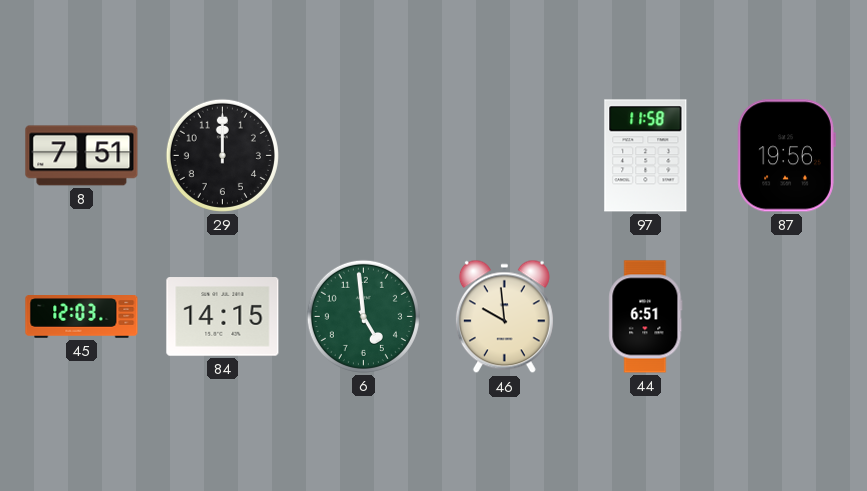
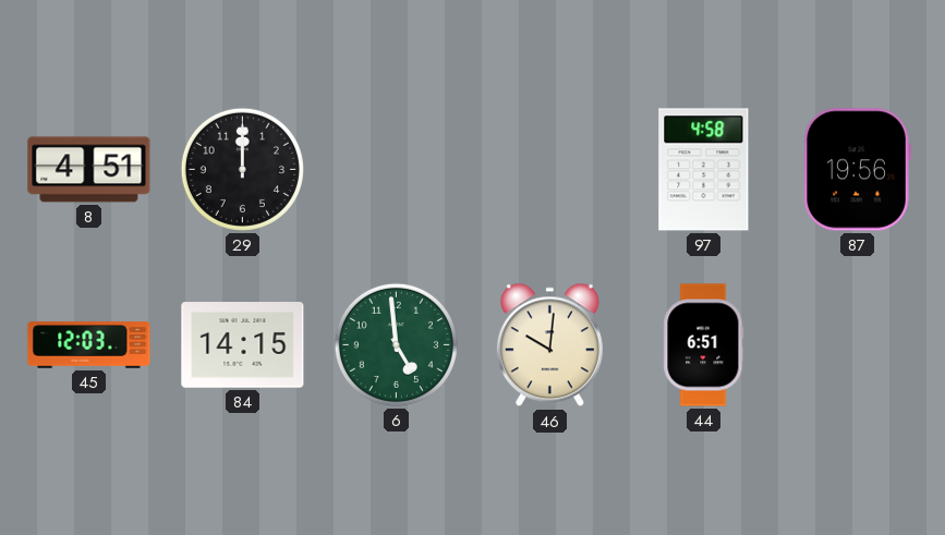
8: 7:51 -> 4:51
97: 11:58 -> 4:58
46: 9:59 -> 10:01
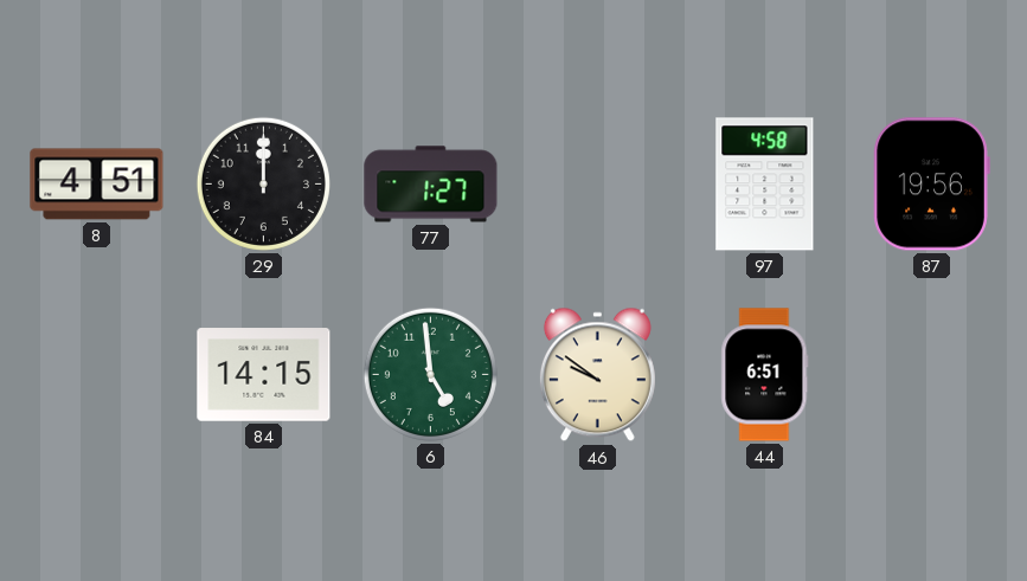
77: none -> 1:27
45: 12:03 -> none
46: 10:01 -> 9:51
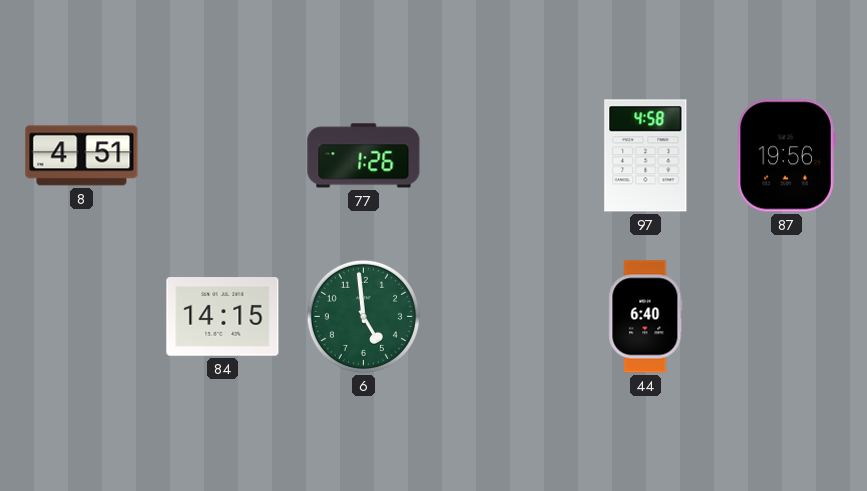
29: 12:00 -> none
77: 1:27 -> 1:26
46: 9:51 -> none
44: 6:51 -> 6:40
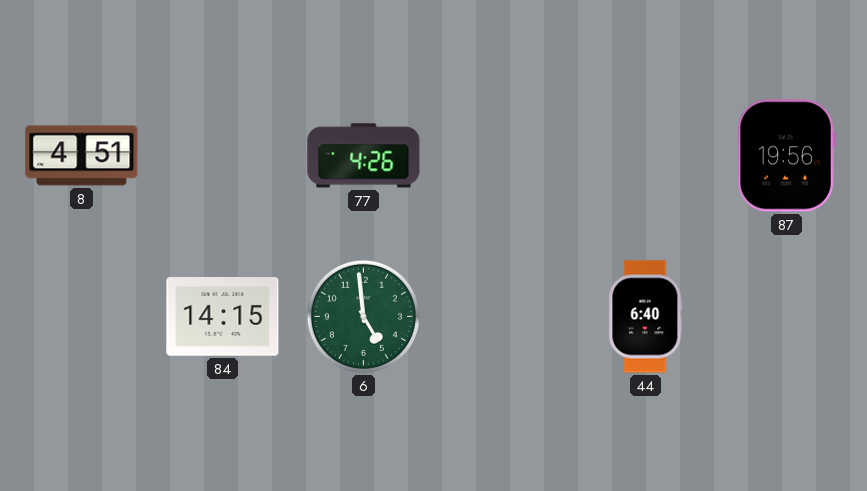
77: 1:26 -> 4:26
97: 4:58 -> none
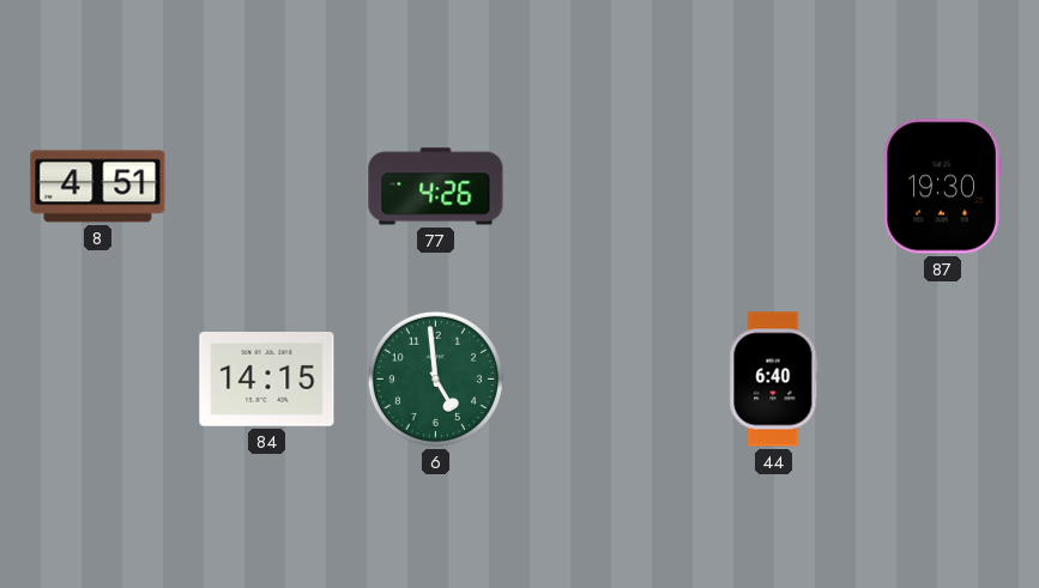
87: 19:56 -> 19:30
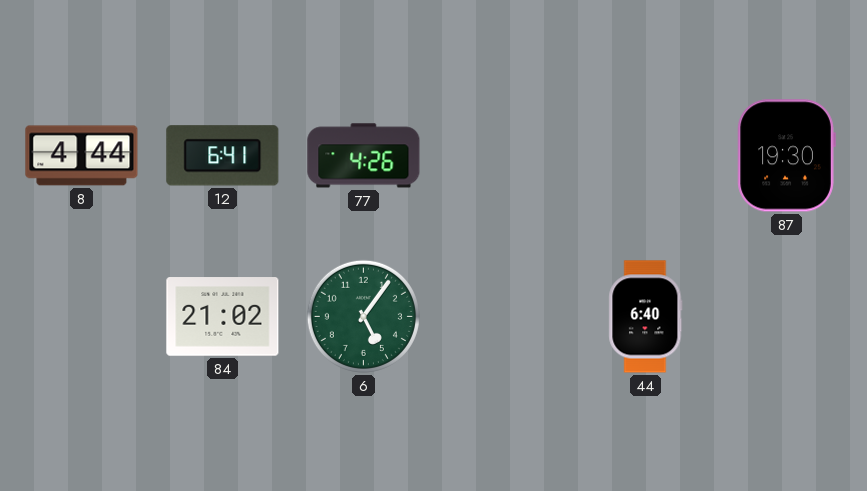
8: 4:51 -> 4:44
12: none -> 6:41
84: 14:15 -> 21:02
6: 4:59 -> 5:06
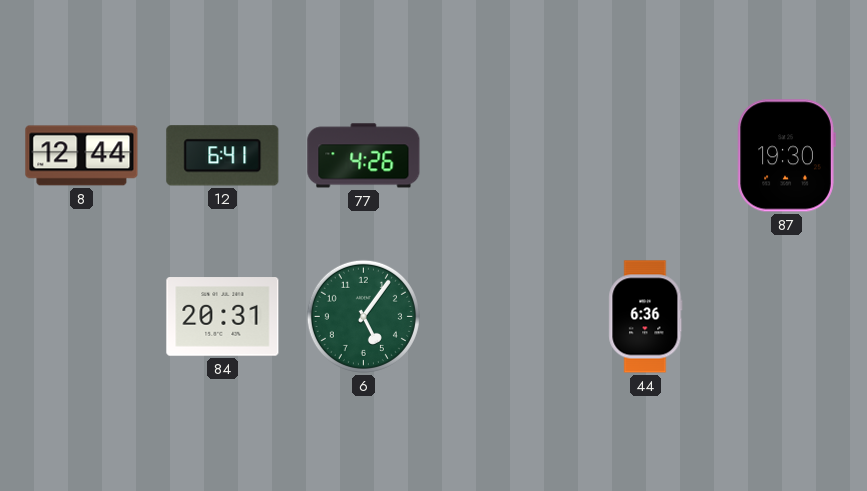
8: 4:44 -> 12:44
84: 21:02 -> 20:31
44: 6:40 -> 6:36
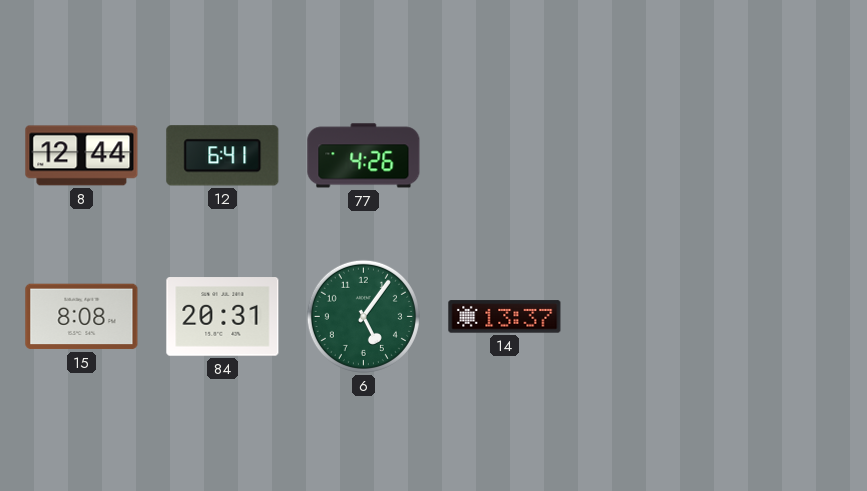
87: 19:30 -> none
15: none -> 8:08
14: none -> 13:37
44: 6:36 -> none
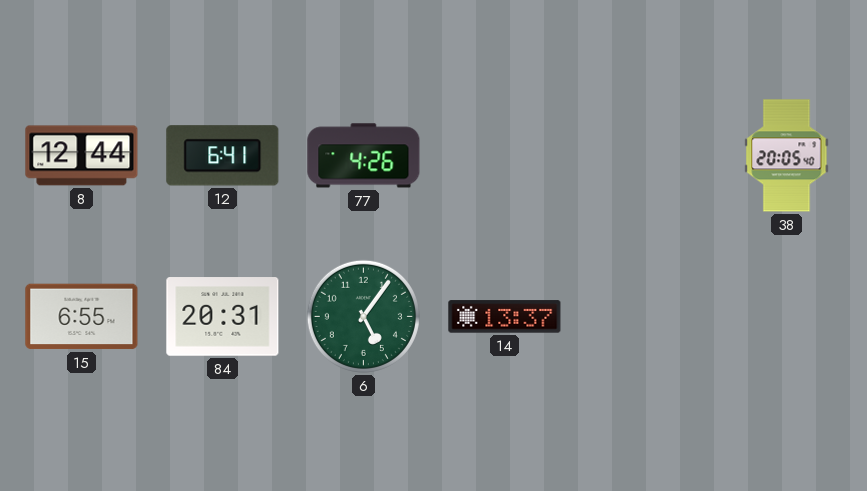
38: none -> 20:05
15: 8:08 -> 6:55
